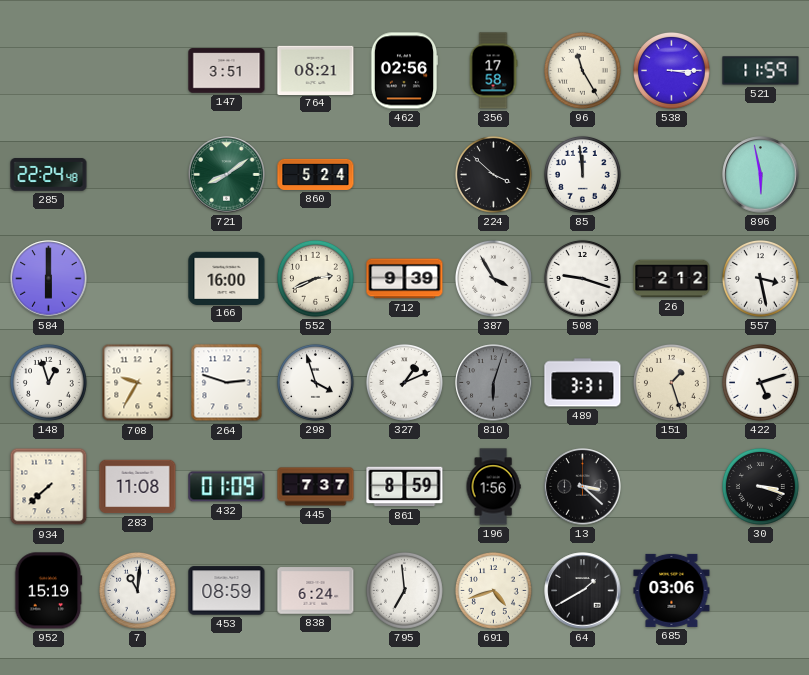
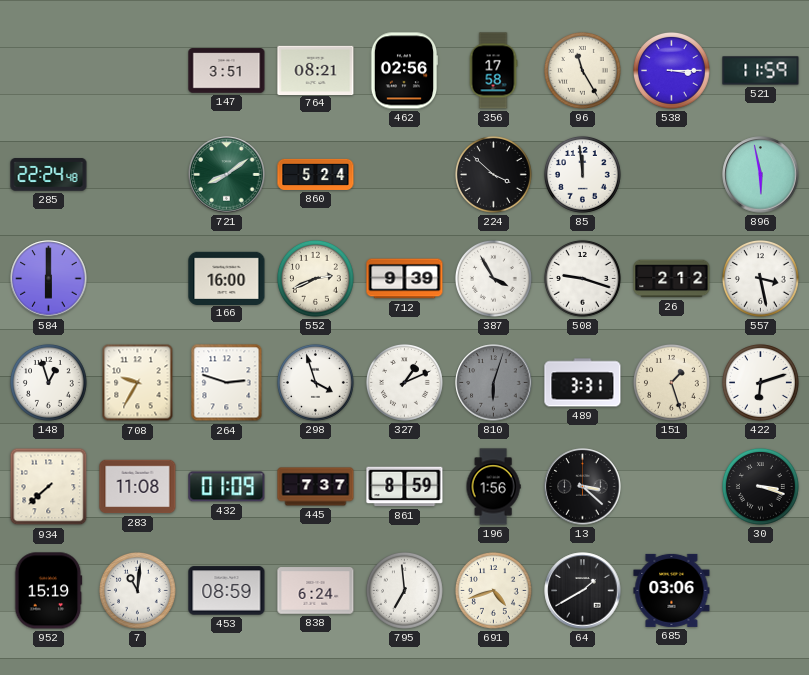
422: 5:12 -> 6:12
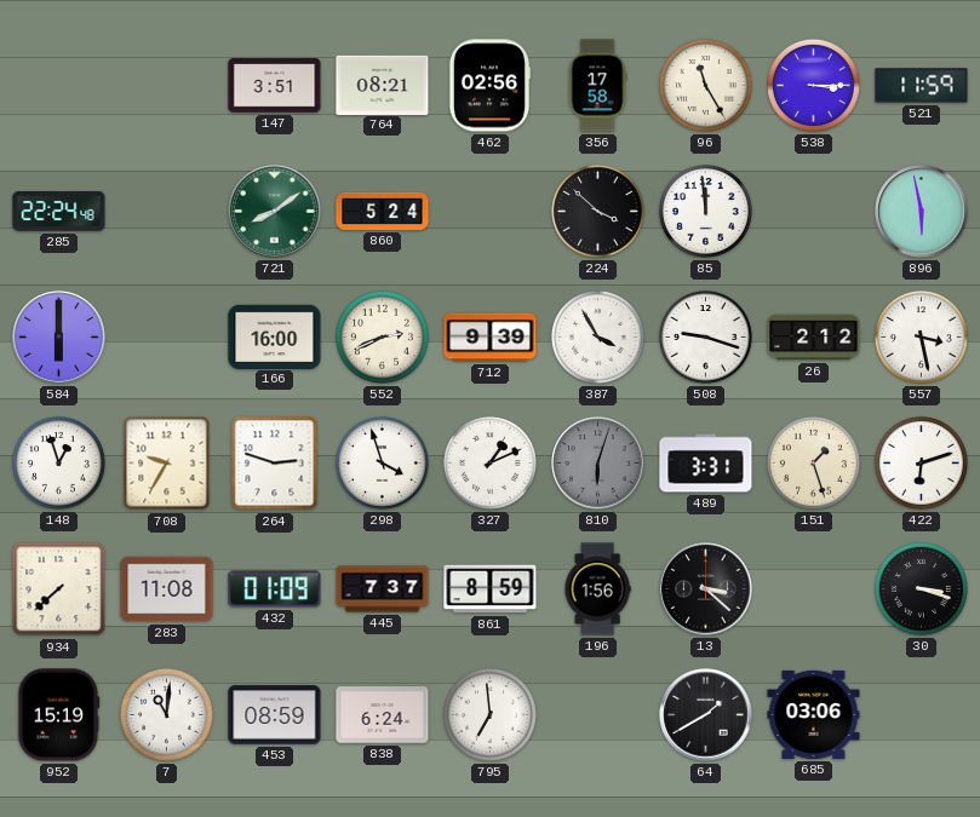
691: 4:42 -> none
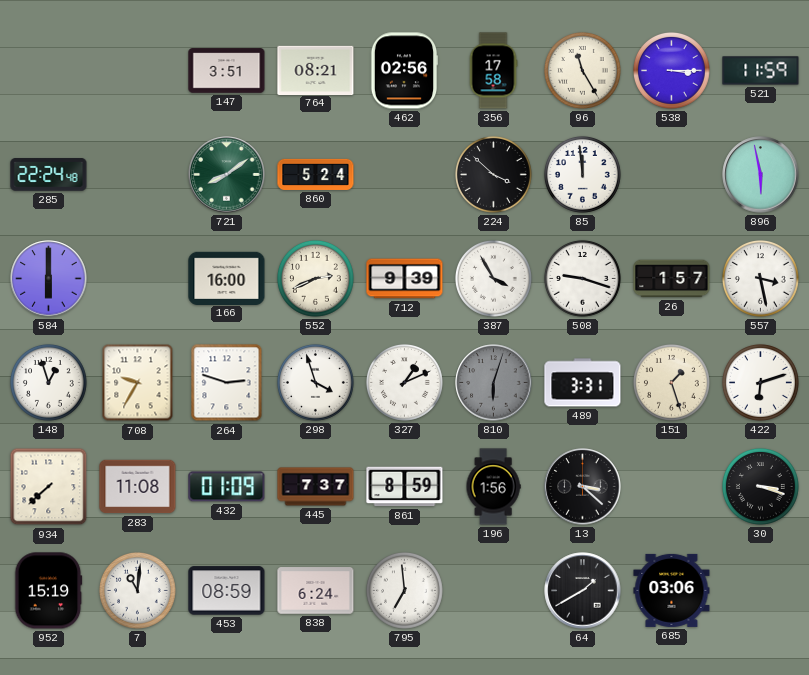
26: 2:12 -> 1:57
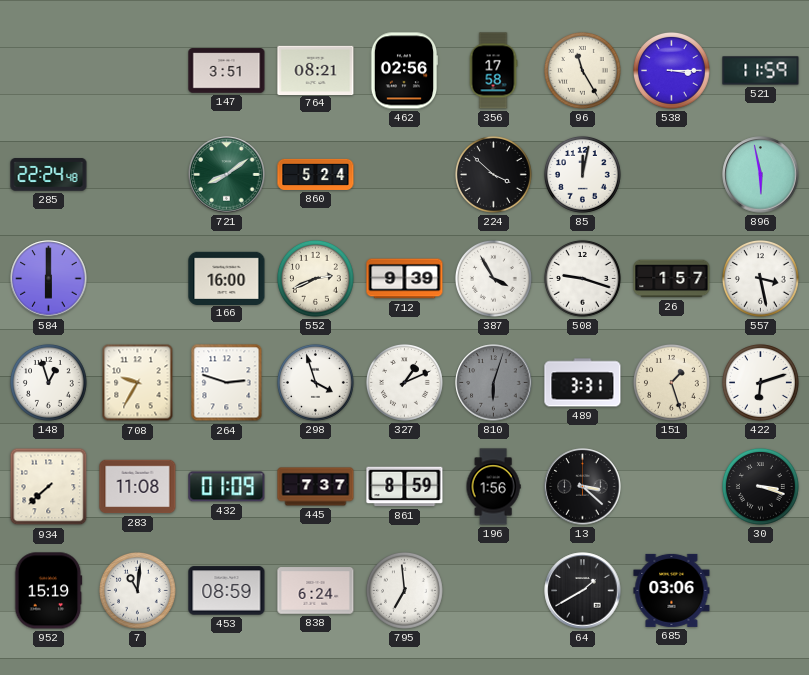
85: 11:59 -> 12:02
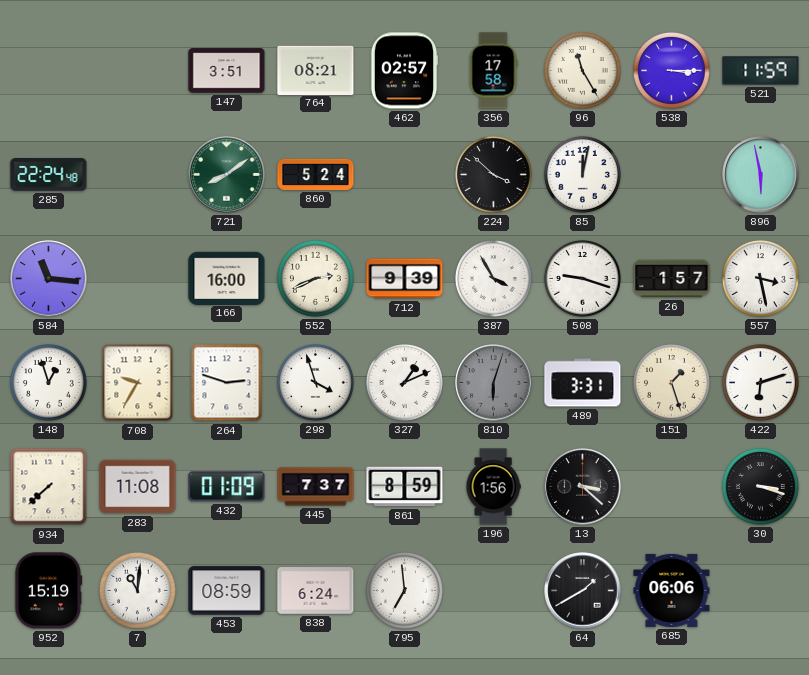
462: 02:56 -> 02:57
584: 6:00 -> 11:16
685: 03:06 -> 06:06
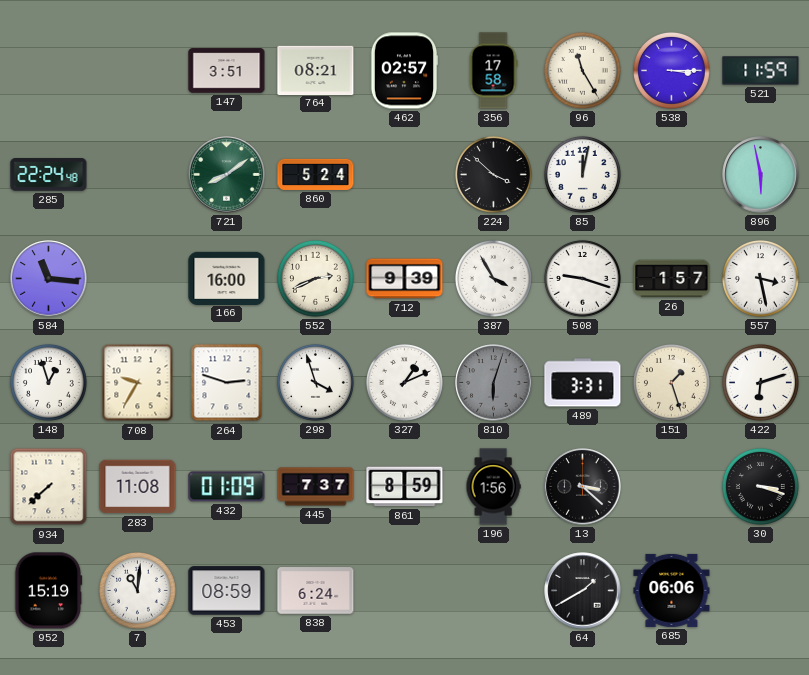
795: 6:59 -> none
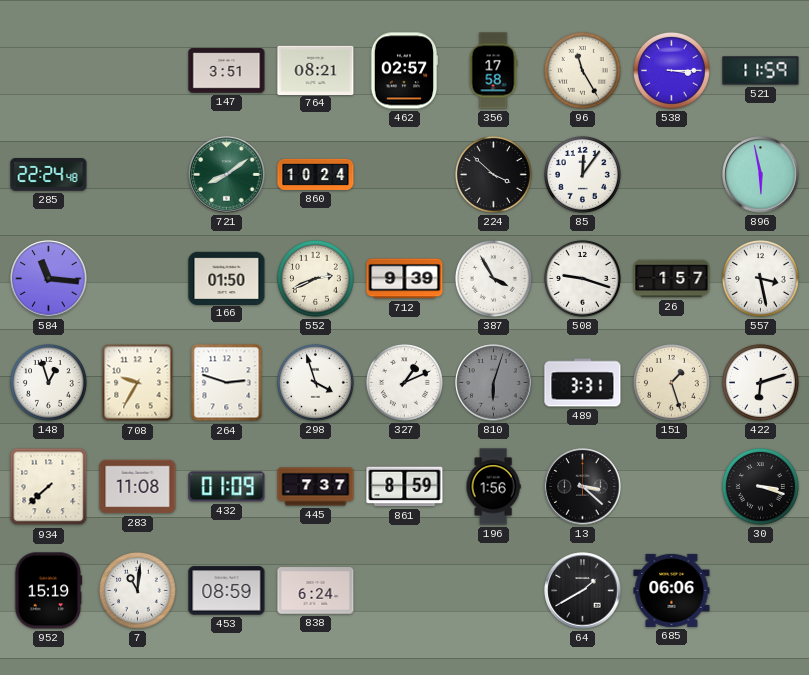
860: 5:24 -> 10:24
85: 12:02 -> 12:06
166: 16:00 -> 01:50
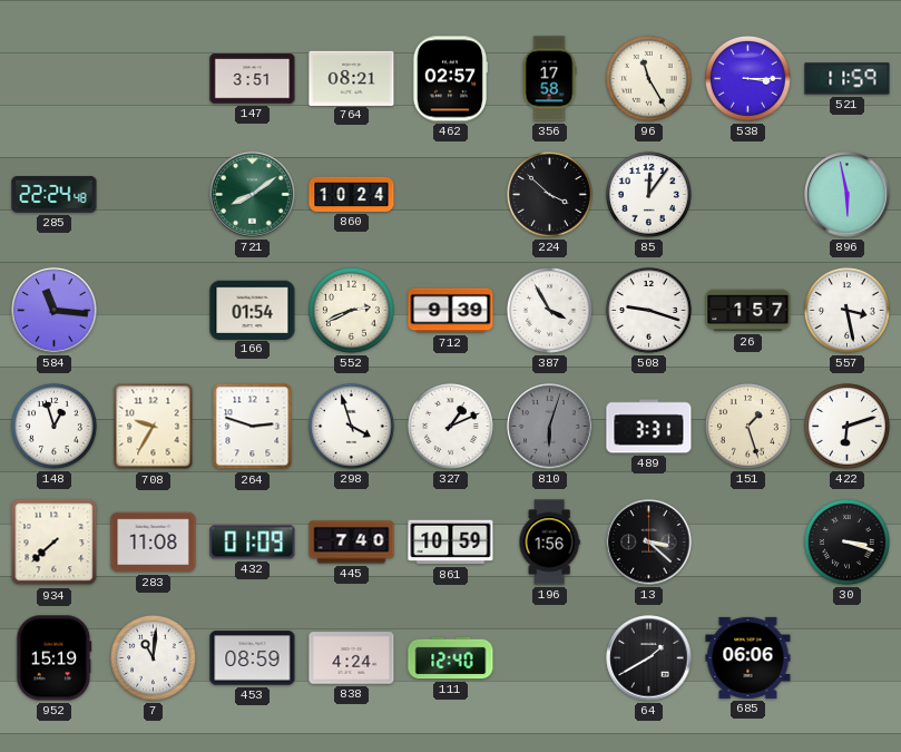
166: 01:50 -> 01:54
445: 7:37 -> 7:40
861: 8:59 -> 10:59
838: 6:24 -> 4:24
111: none -> 12:40
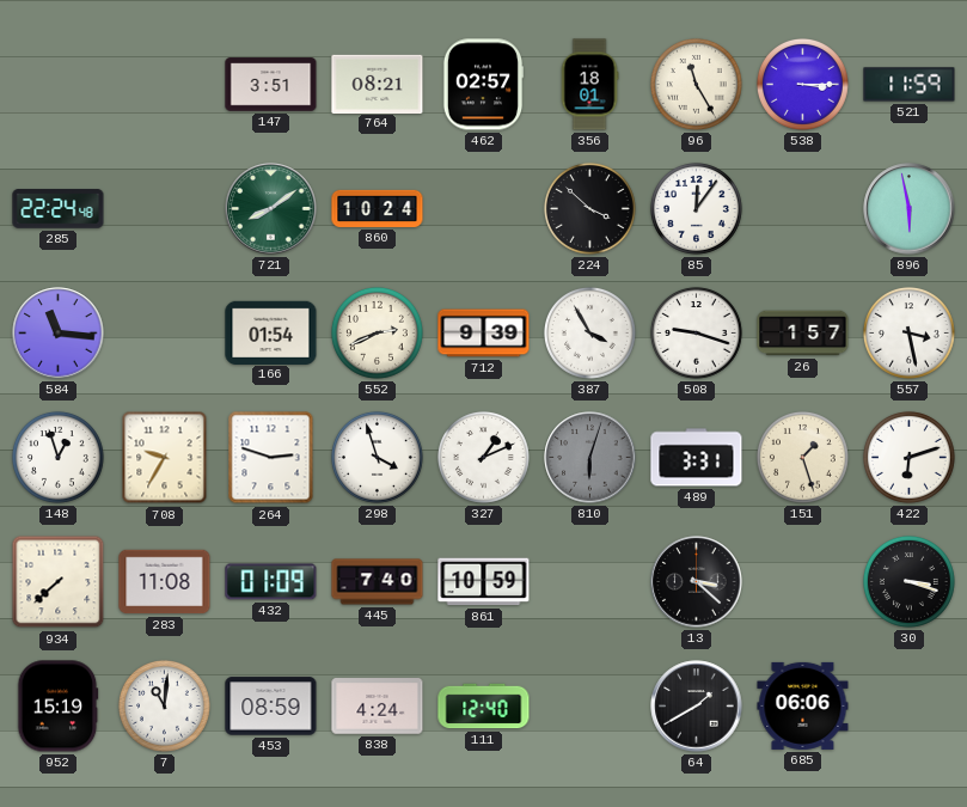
356: 17:58 -> 18:01
196: 1:56 -> none
